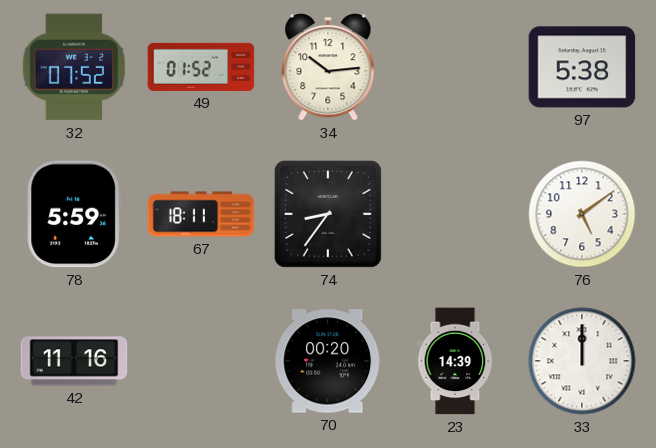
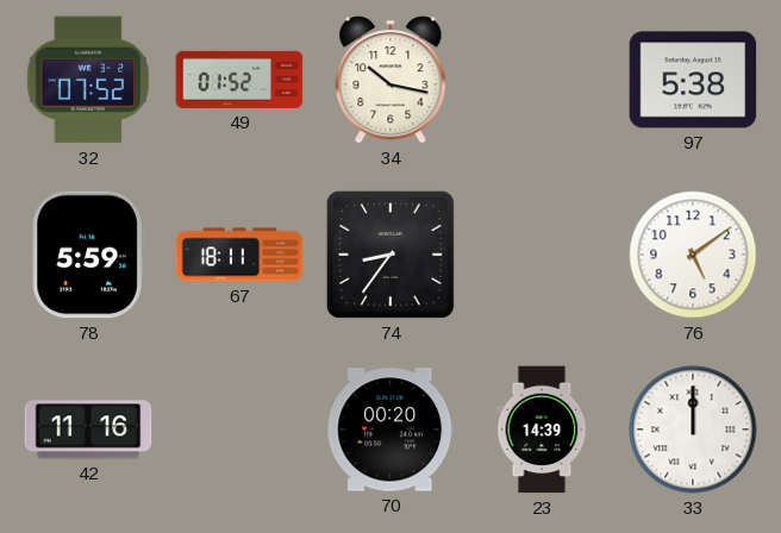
34: 10:14 -> 10:17
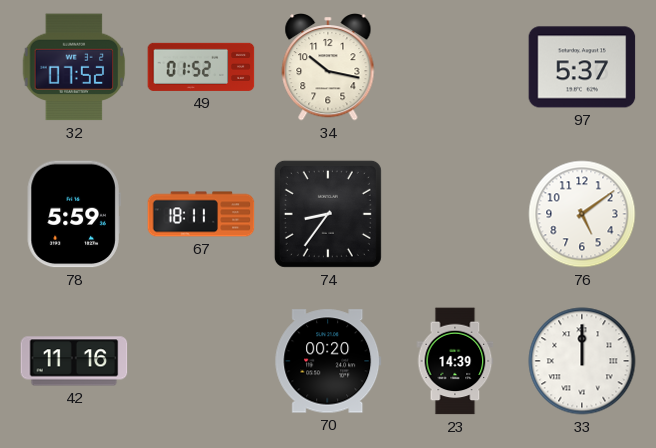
97: 5:38 -> 5:37
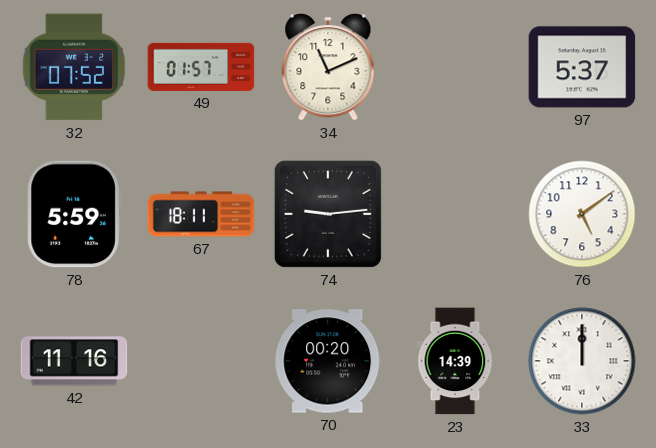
49: 01:52 -> 01:57
34: 10:17 -> 11:11
74: 8:36 -> 9:14
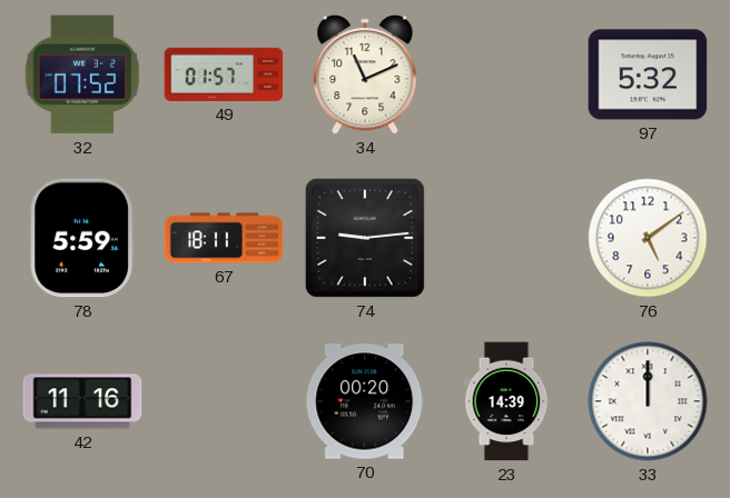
97: 5:37 -> 5:32
